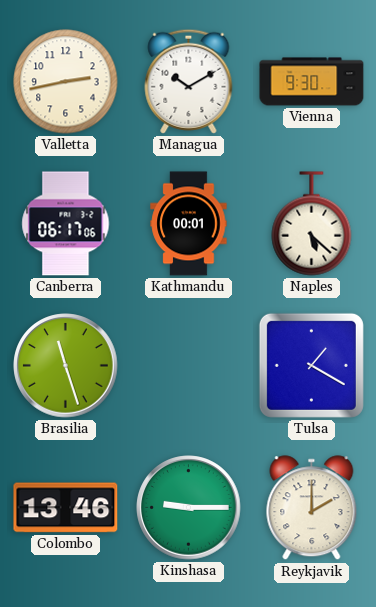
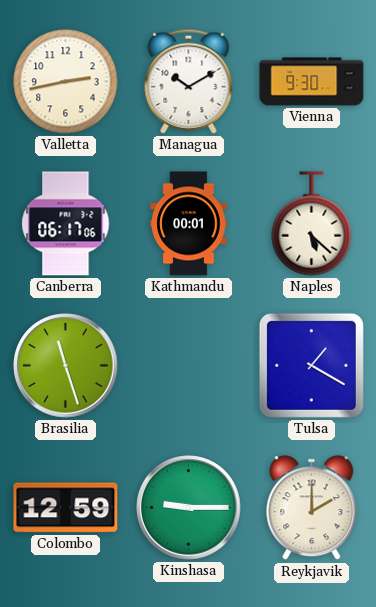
Colombo: 13:46 -> 12:59
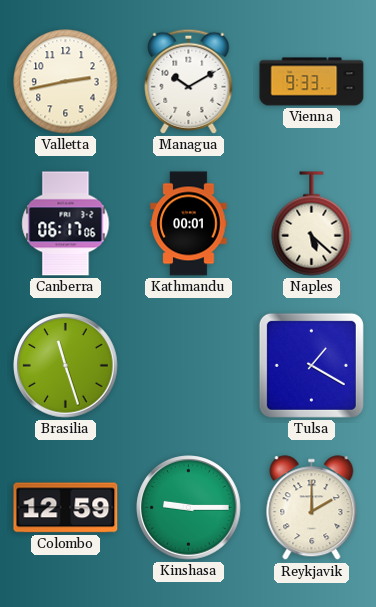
Vienna: 9:30 -> 9:33
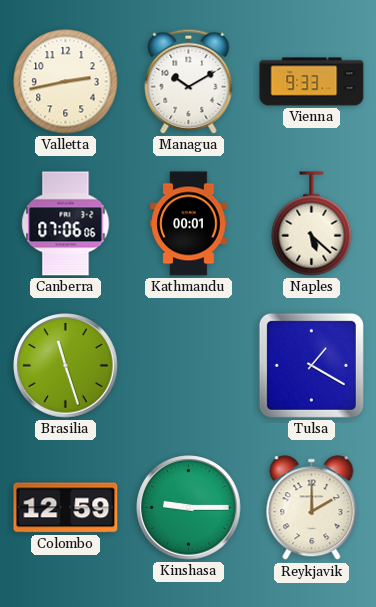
Canberra: 06:17 -> 07:06
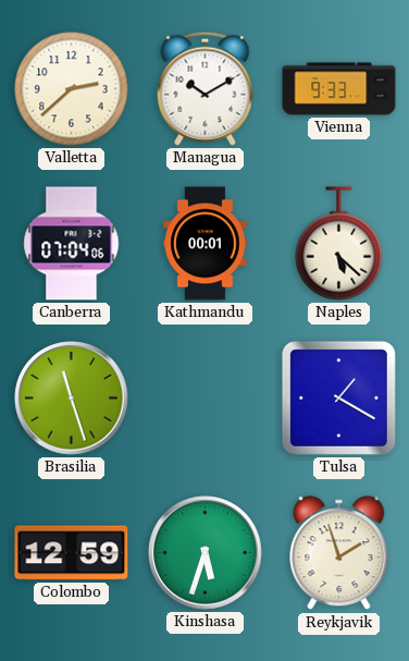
Valletta: 2:43 -> 2:38
Canberra: 07:06 -> 07:04
Kinshasa: 9:15 -> 5:33
Reykjavik: 2:00 -> 1:57
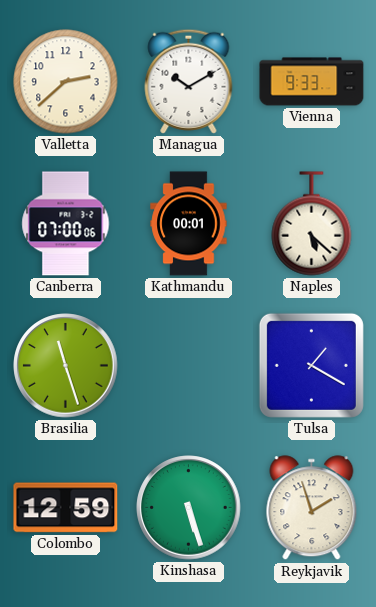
Canberra: 07:04 -> 07:00
Kinshasa: 5:33 -> 5:27
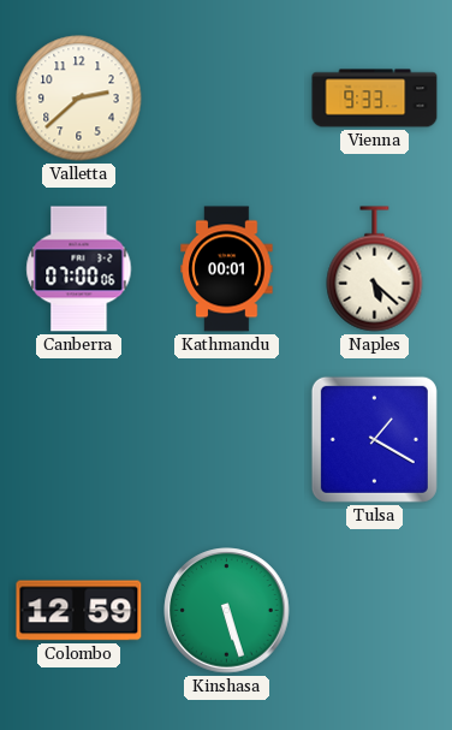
Managua: 10:10 -> none
Brasilia: 11:27 -> none
Reykjavik: 1:57 -> none
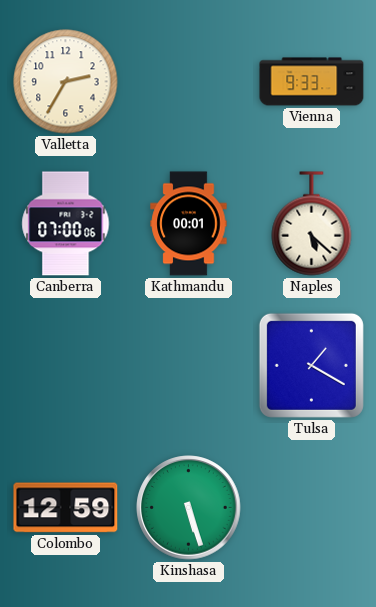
Valletta: 2:38 -> 2:35
